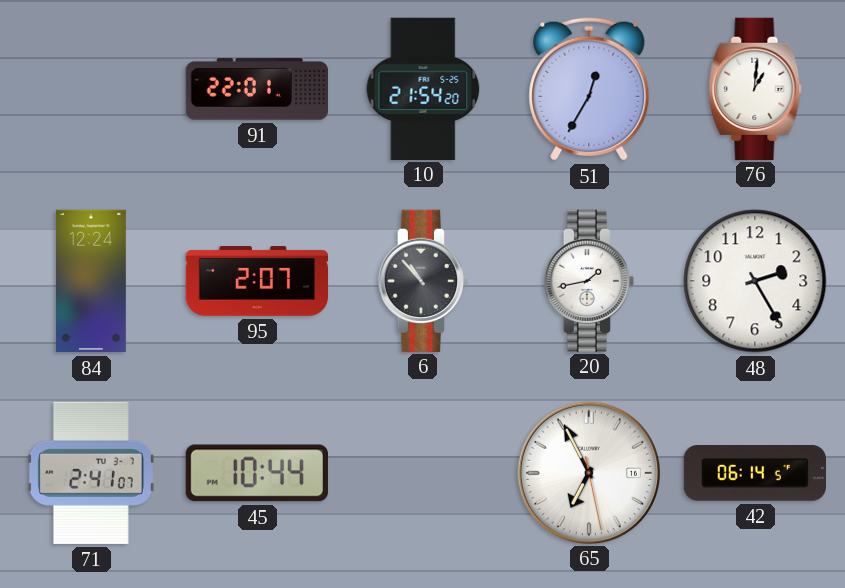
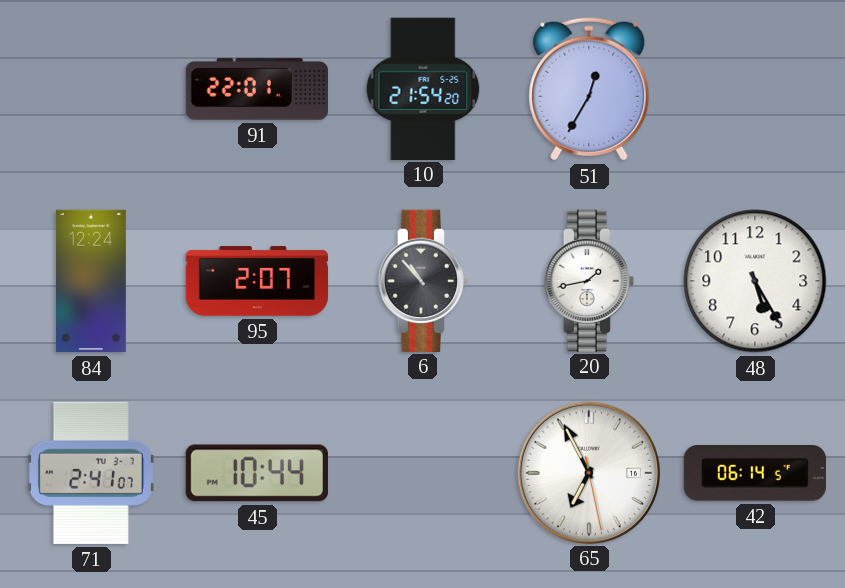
76: 1:01 -> none
48: 2:25 -> 5:25
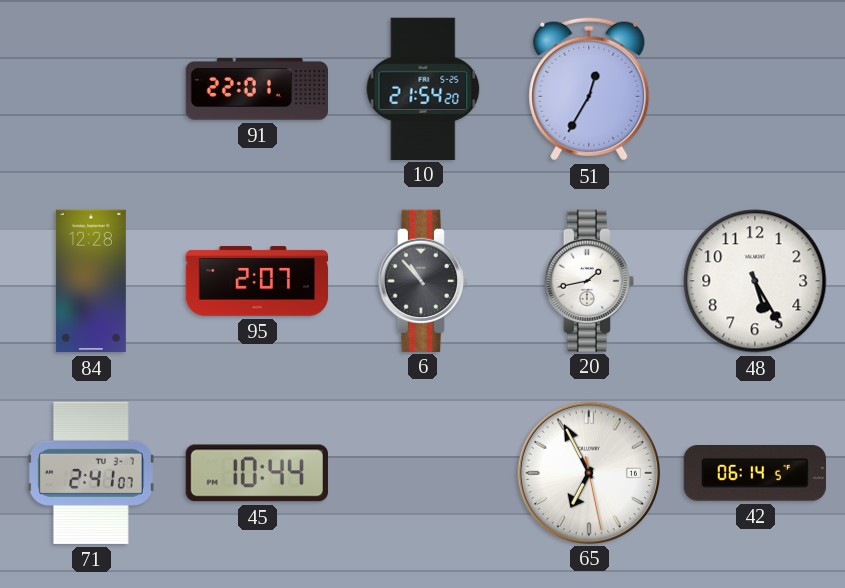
84: 12:24 -> 12:28
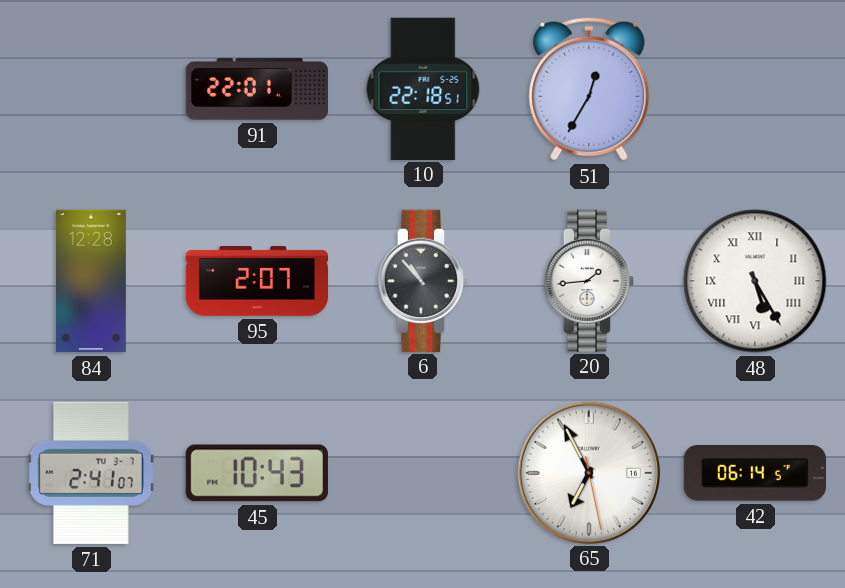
10: 21:54 -> 22:18
20: 1:43 -> 1:44
48 numerals: Arabic -> Roman
45: 10:44 -> 10:43
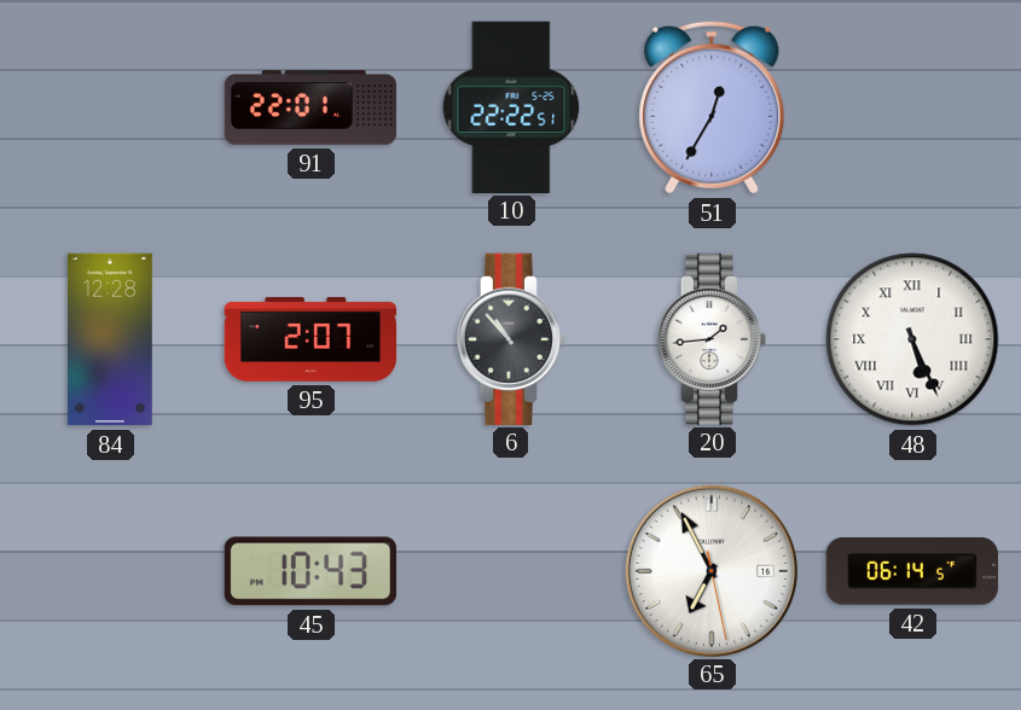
10: 22:18 -> 22:22
48: 5:25 -> 5:26
71: 2:41 -> none
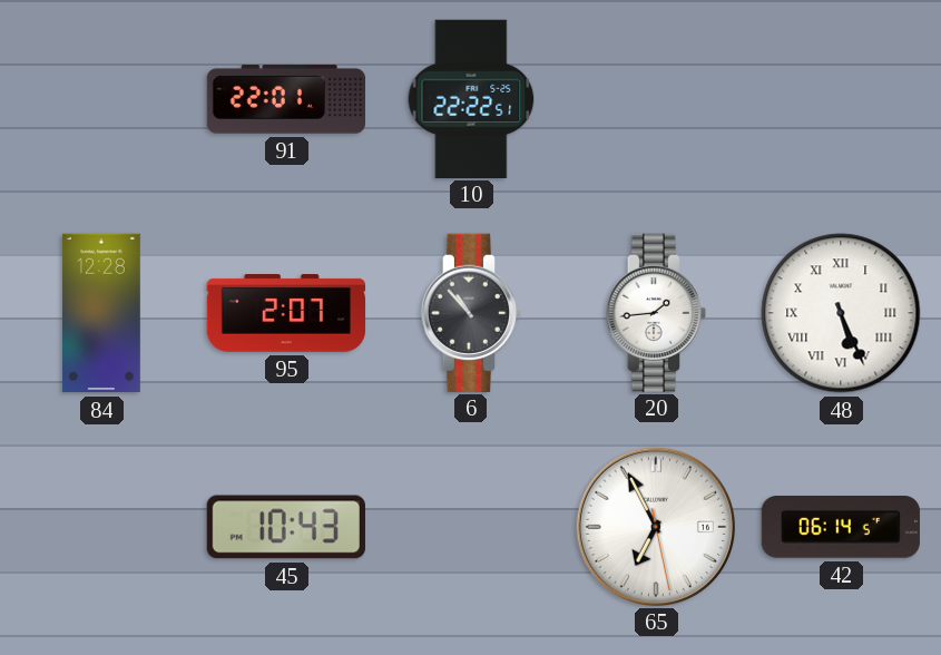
51: 12:35 -> none
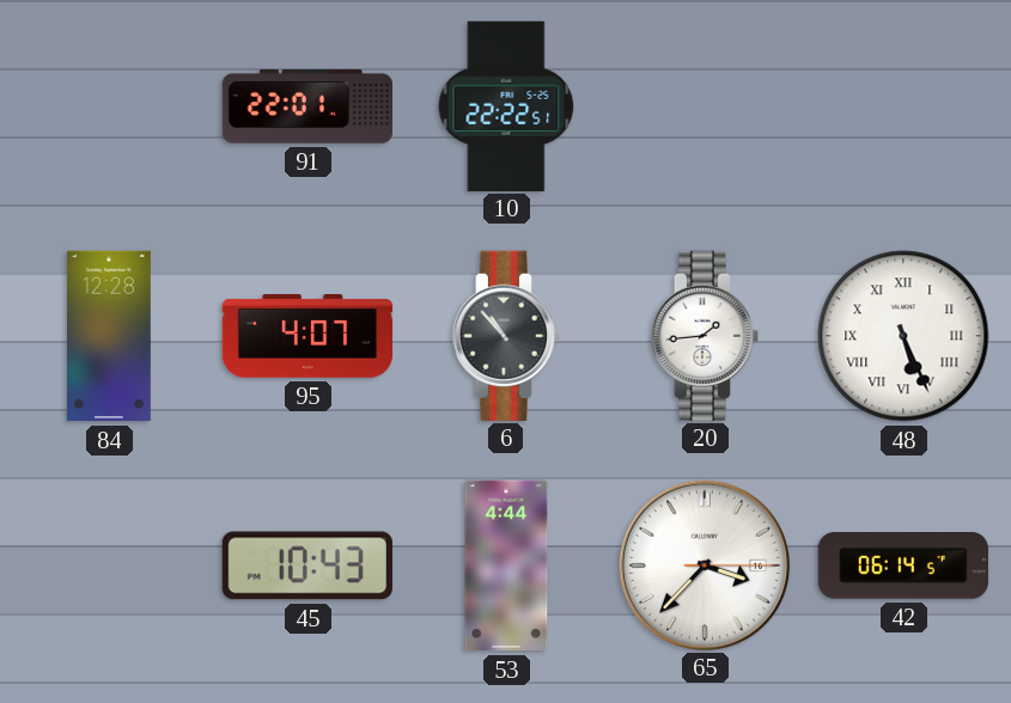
95: 2:07 -> 4:07
53: none -> 4:44
65: 6:55 -> 3:37
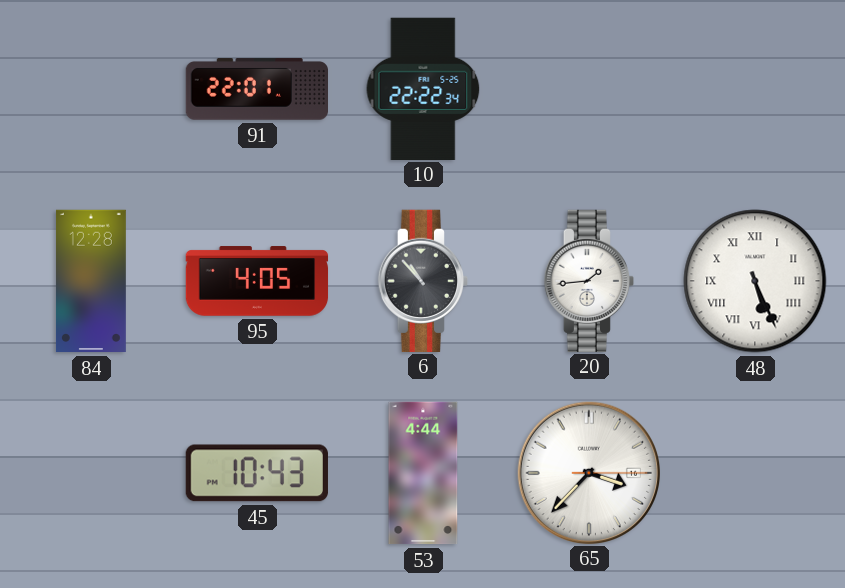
10: 22:22:51 -> 22:22:34
95: 4:07 -> 4:05
42: 06:14 -> none
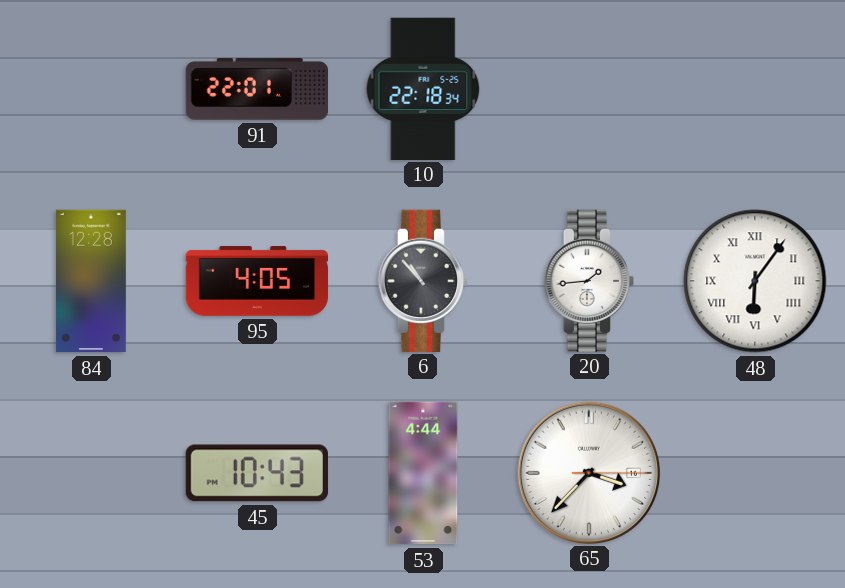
10: 22:22 -> 22:18
48: 5:26 -> 6:06
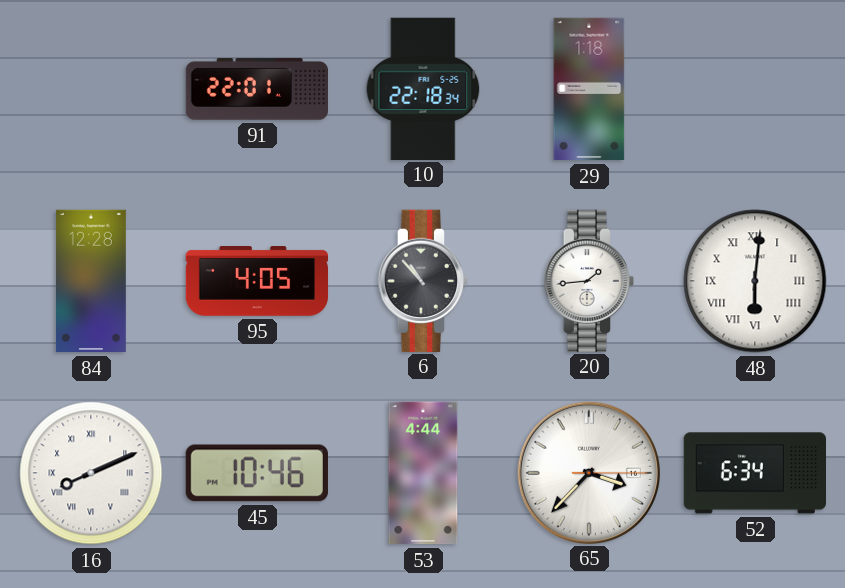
29: none -> 1:18
48: 6:06 -> 6:01
16: none -> 8:11
45: 10:43 -> 10:46
52: none -> 6:34
